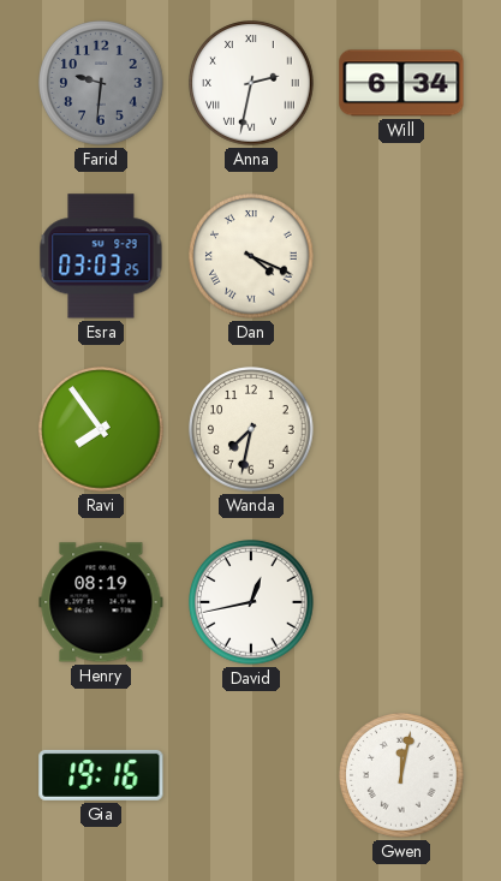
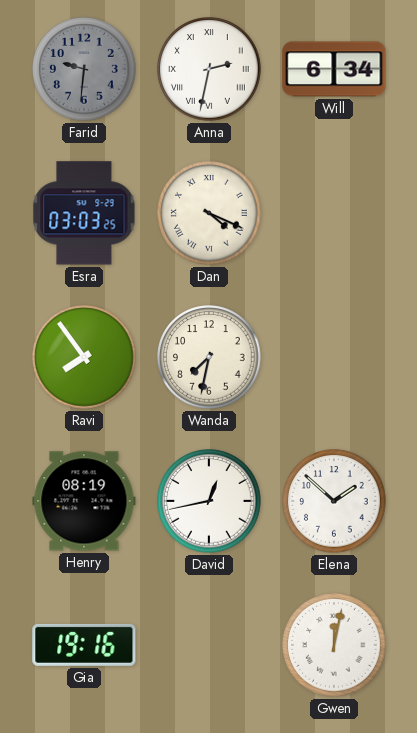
Elena: none -> 1:52
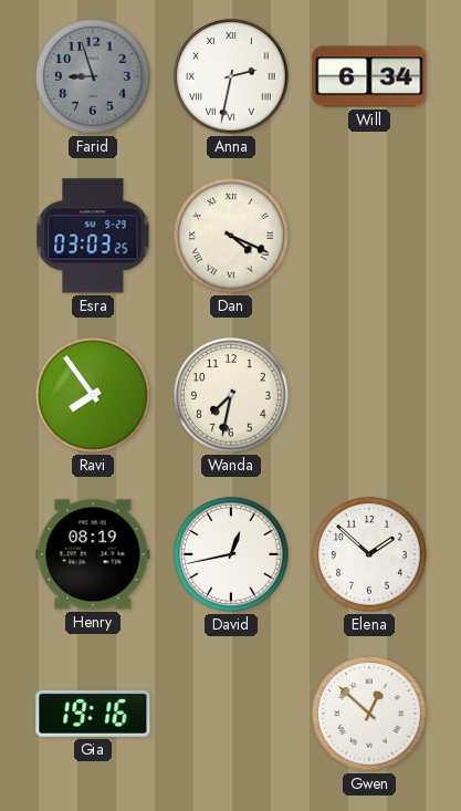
Farid: 9:31 -> 8:57
Gwen: 12:02 -> 12:52
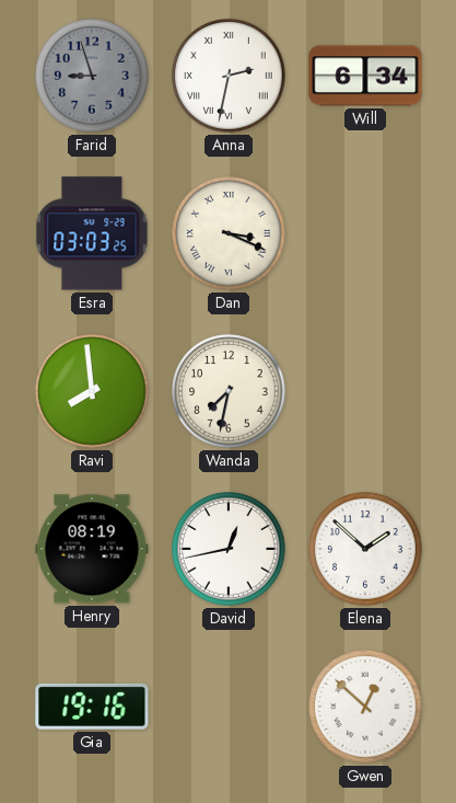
Dan: 4:19 -> 3:19
Ravi: 7:54 -> 7:59
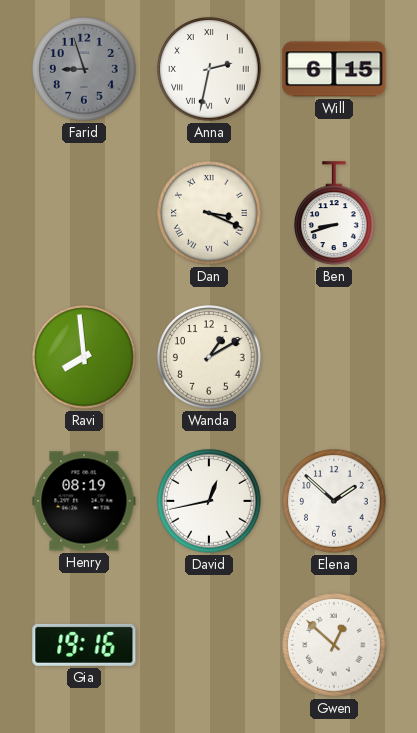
Will: 6:34 -> 6:15
Esra: 03:03 -> none
Ben: none -> 8:42
Wanda: 7:32 -> 1:10
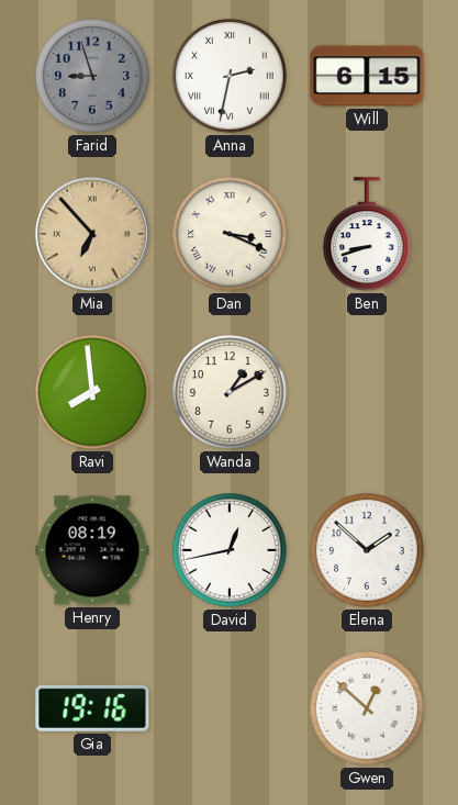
Mia: none -> 6:53
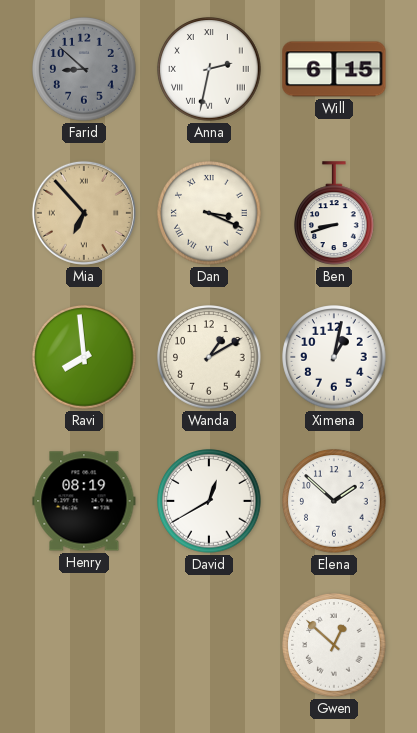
Farid: 8:57 -> 8:52
Ximena: none -> 1:02
David: 12:43 -> 12:40
Gia: 19:16 -> none
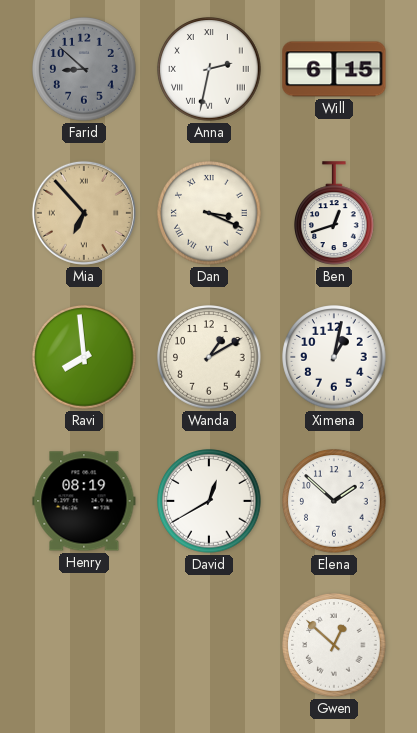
Ben: 8:42 -> 12:42
